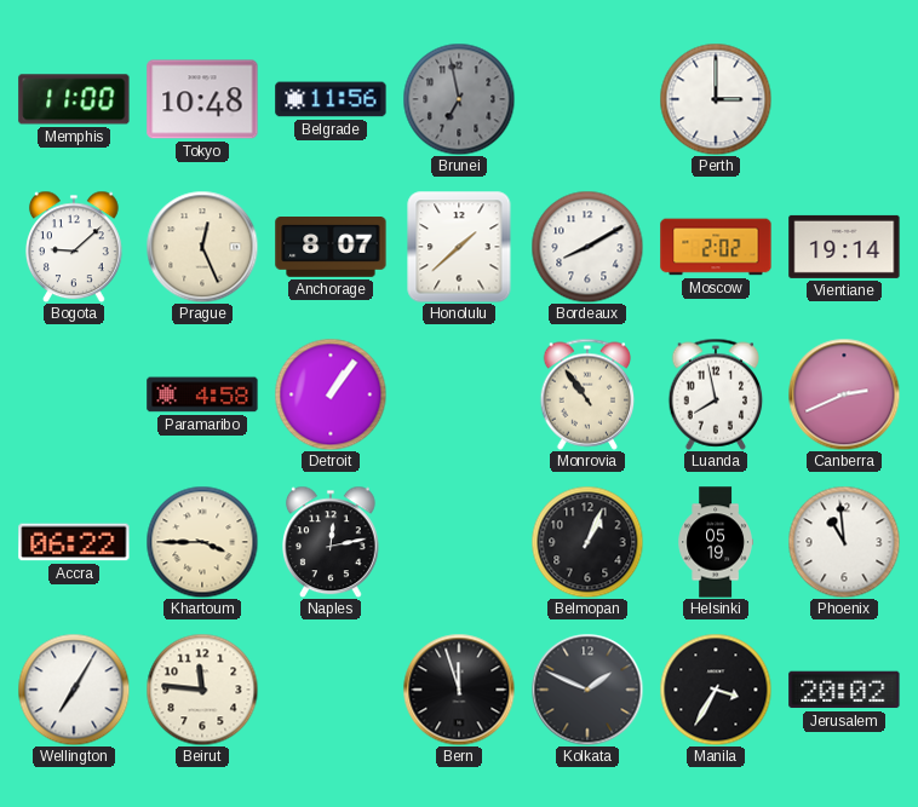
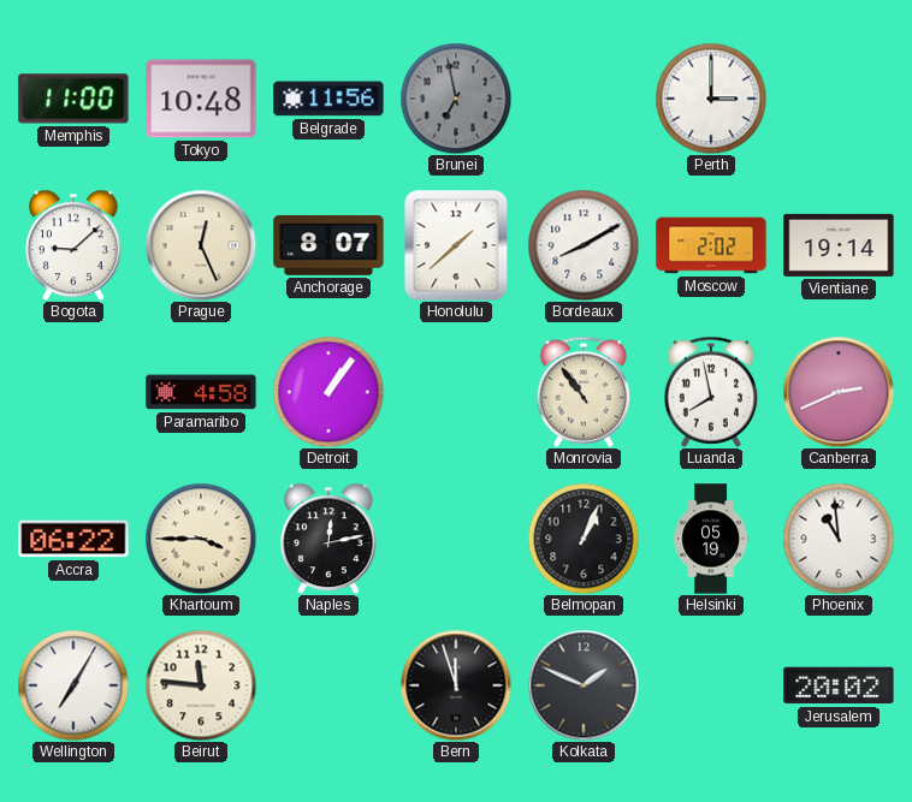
Manila: 3:35 -> none
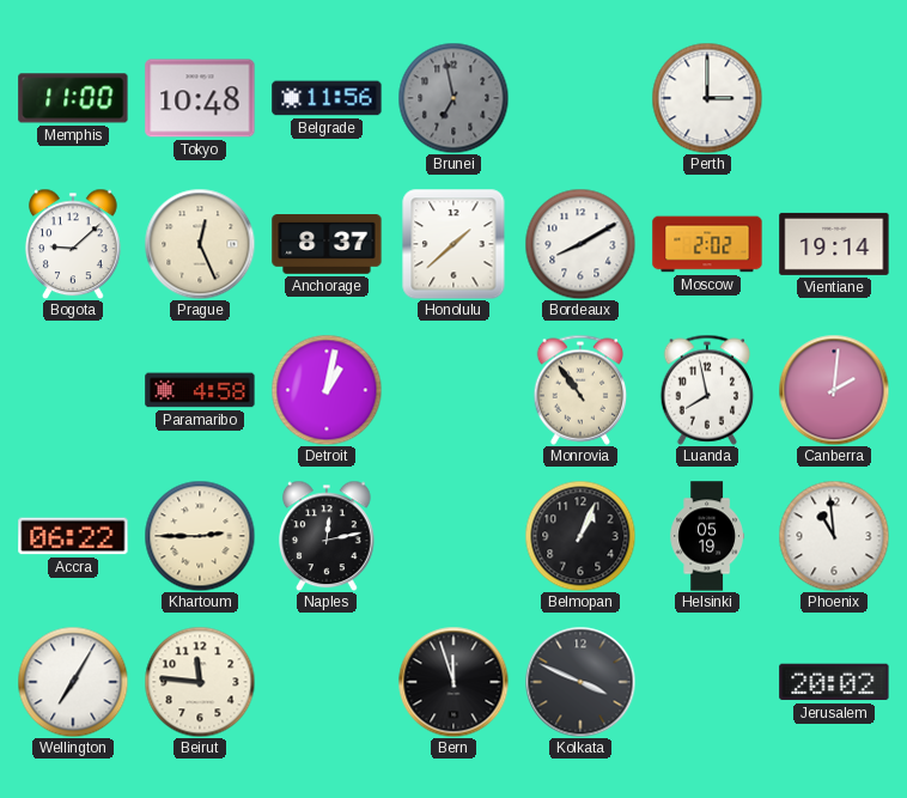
Anchorage: 8:07 -> 8:37
Detroit: 1:06 -> 1:02
Canberra: 2:41 -> 2:01
Khartoum: 3:45 -> 2:45
Kolkata: 1:49 -> 3:49
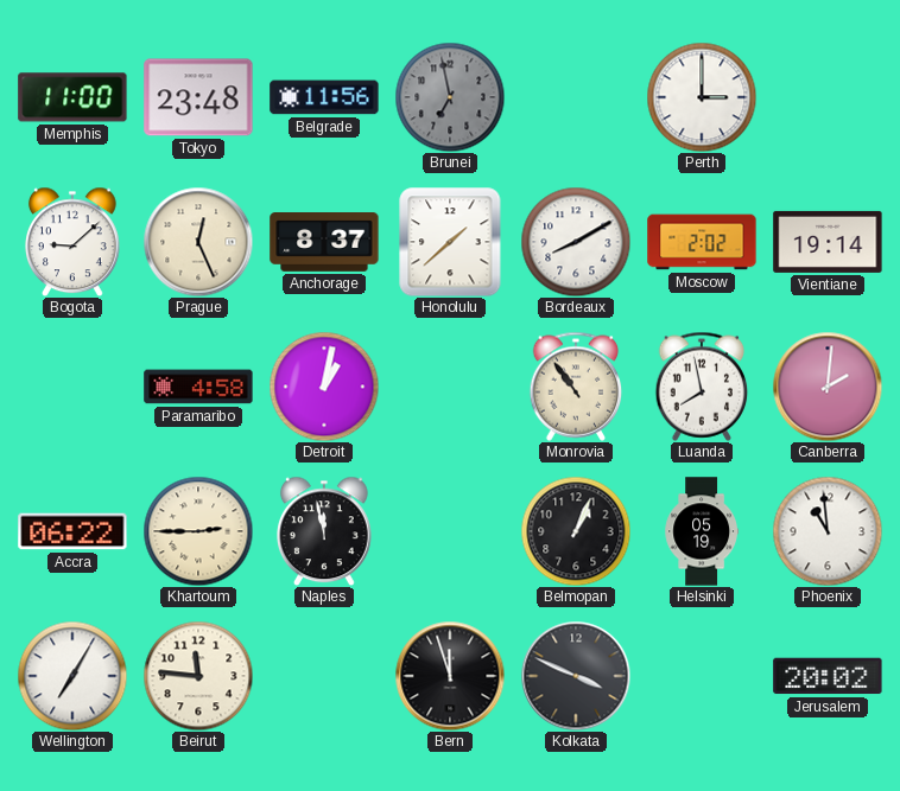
Tokyo: 10:48 -> 23:48
Naples: 12:13 -> 11:58
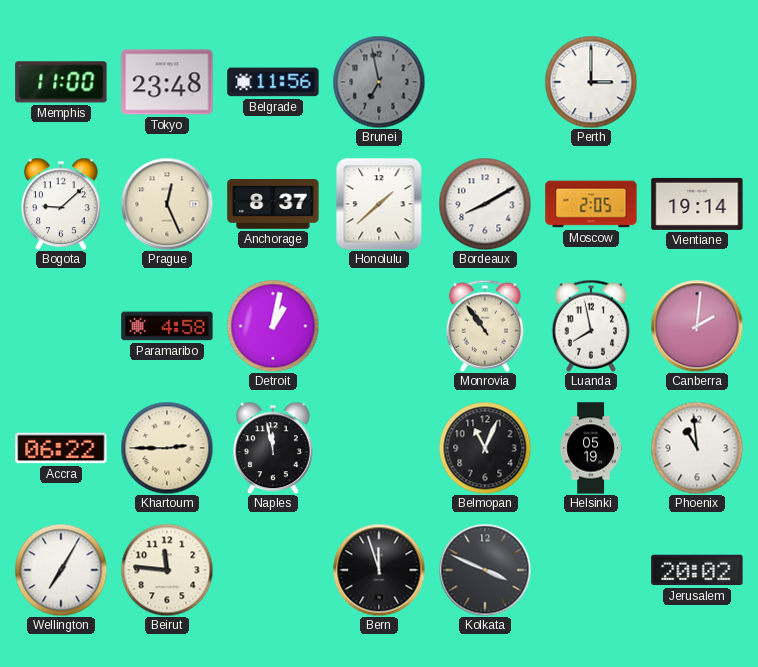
Moscow: 2:02 -> 2:05
Belmopan: 1:04 -> 11:04
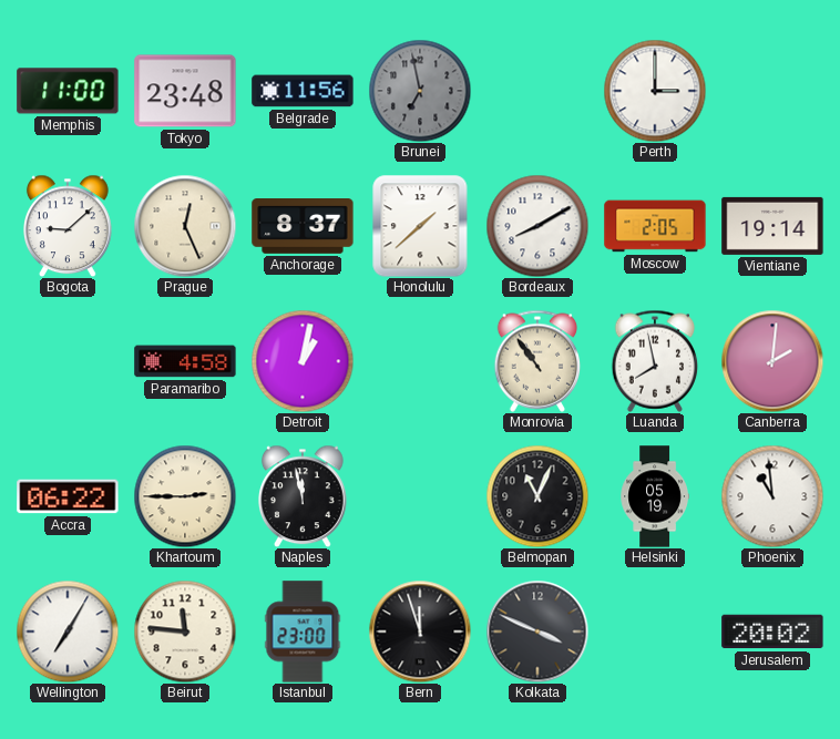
Istanbul: none -> 23:00
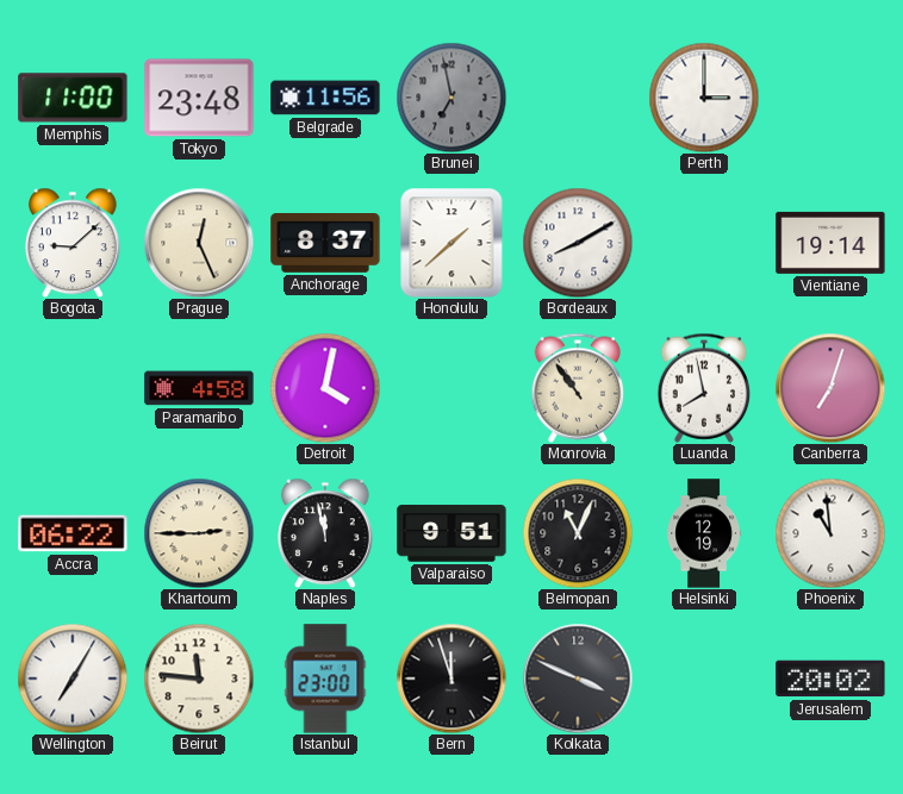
Moscow: 2:05 -> none
Detroit: 1:02 -> 4:02
Canberra: 2:01 -> 7:03
Valparaiso: none -> 9:51
Helsinki: 05:19 -> 12:19
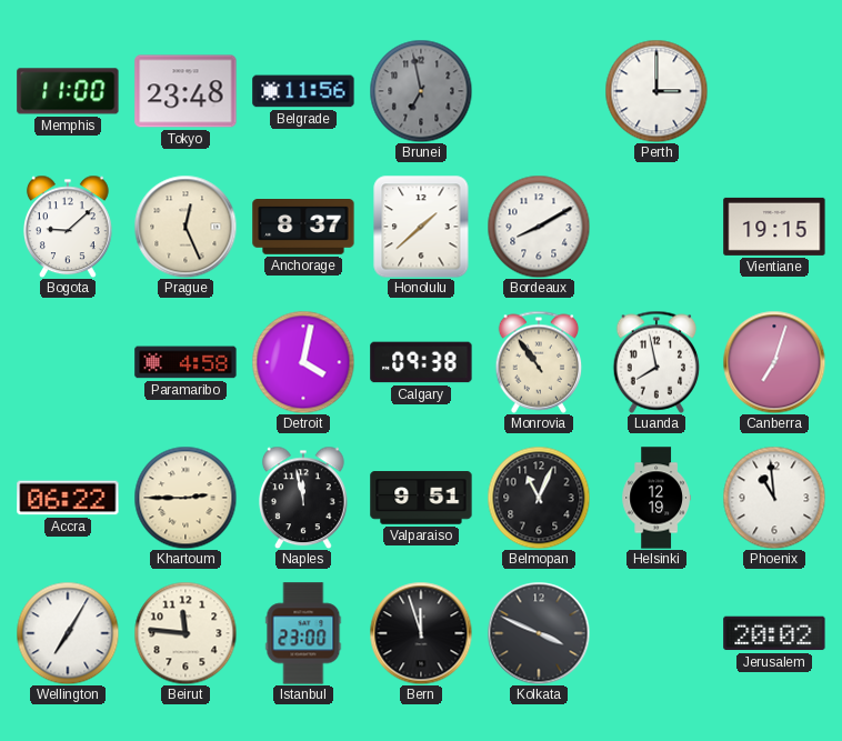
Vientiane: 19:14 -> 19:15
Calgary: none -> 09:38
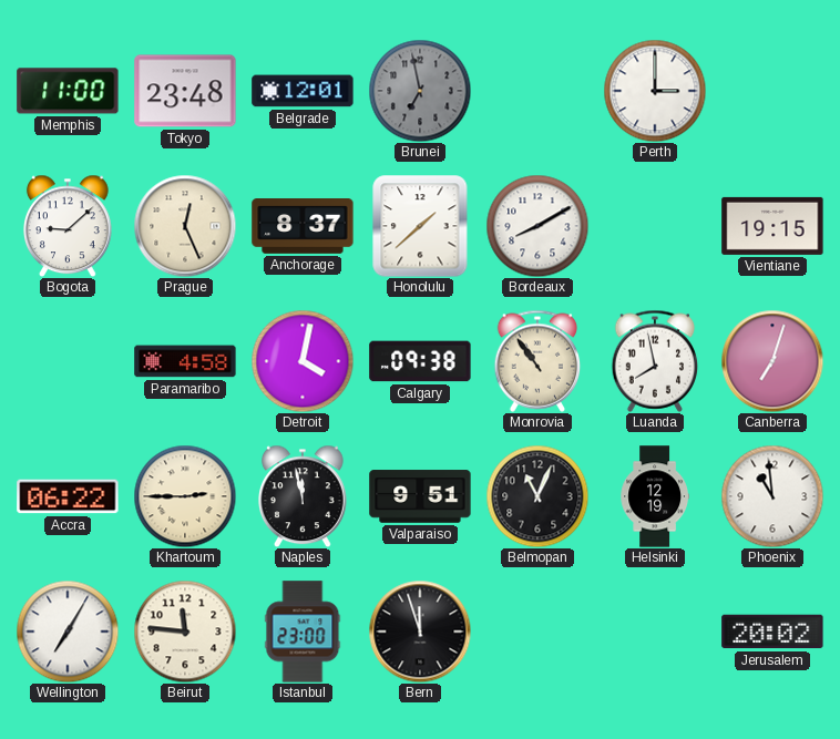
Belgrade: 11:56 -> 12:01
Kolkata: 3:49 -> none
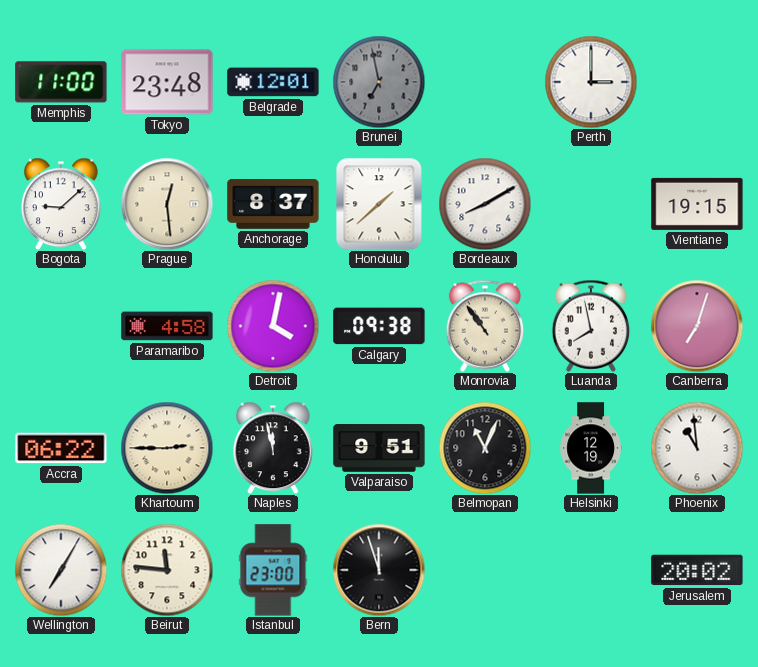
Prague: 12:26 -> 12:29
